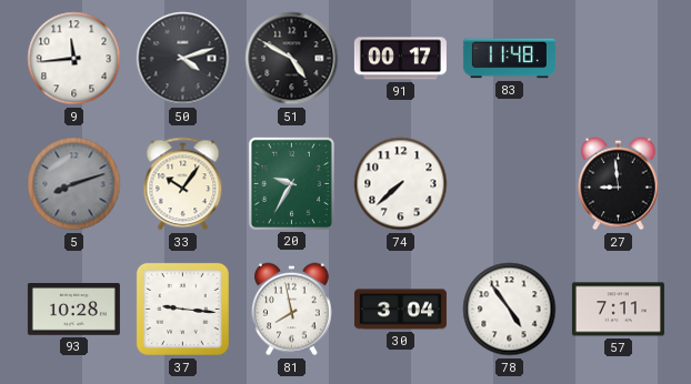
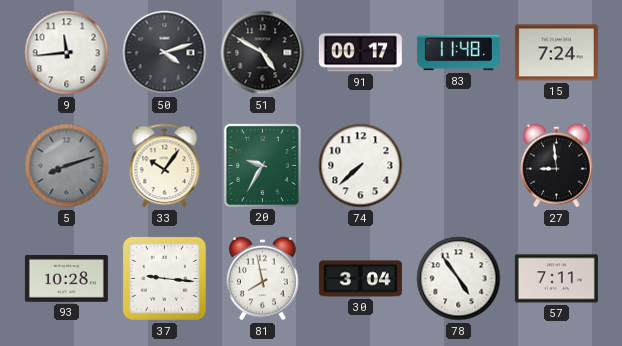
15: none -> 7:24
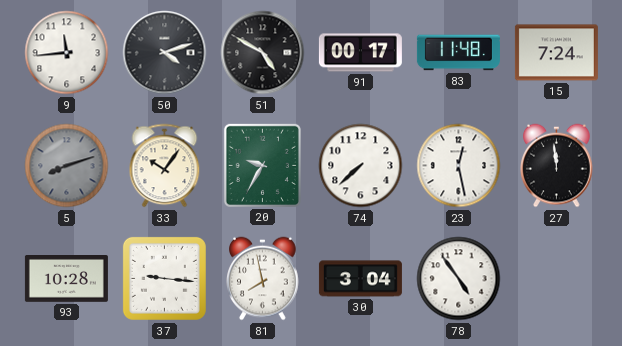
23: none -> 12:28
27: 8:59 -> 11:59
57: 7:11 -> none
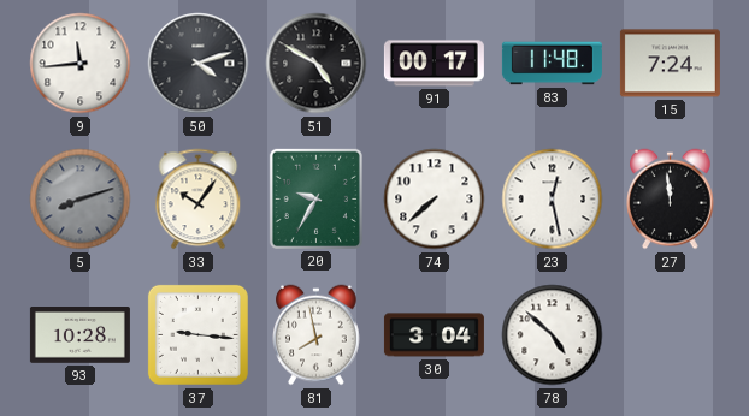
78: 4:54 -> 4:52
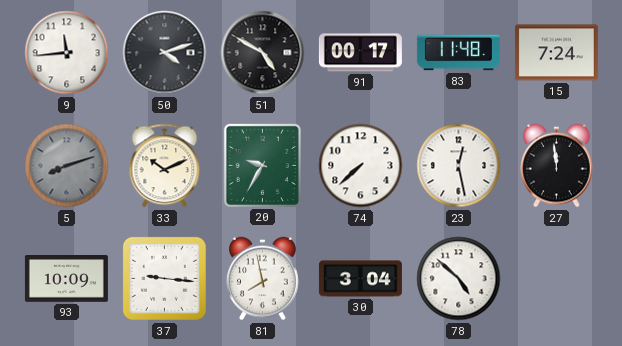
33: 10:06 -> 10:11
93: 10:28 -> 10:09
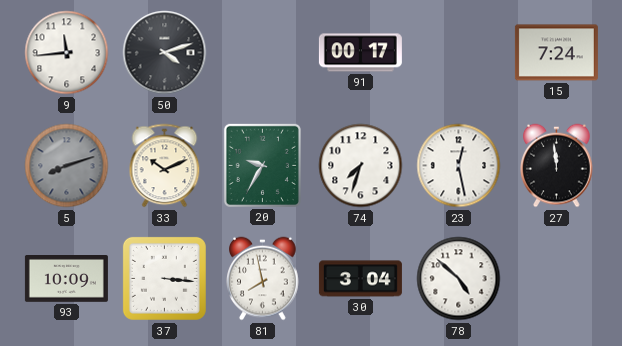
51: 4:50 -> none
83: 11:48 -> none
74: 7:38 -> 7:33
37: 9:16 -> 3:16
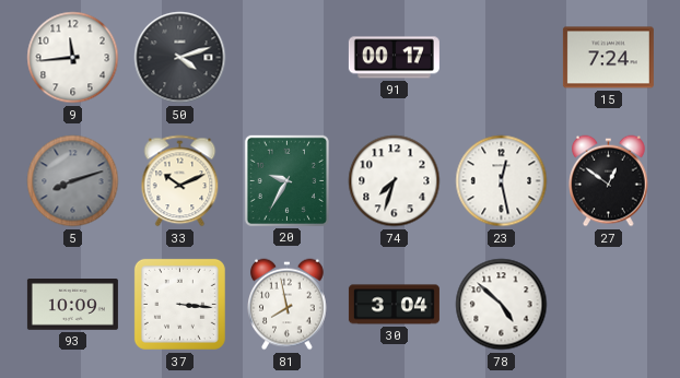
27: 11:59 -> 12:51
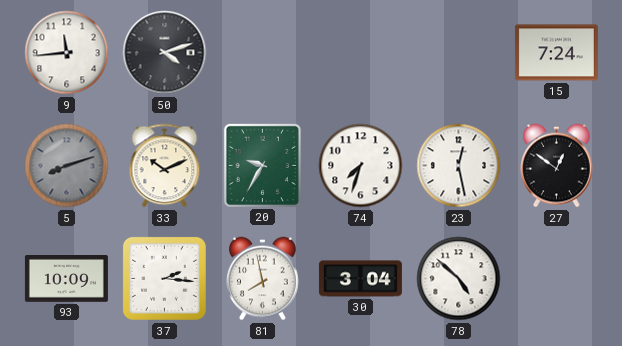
91: 00:17 -> none
37: 3:16 -> 2:16
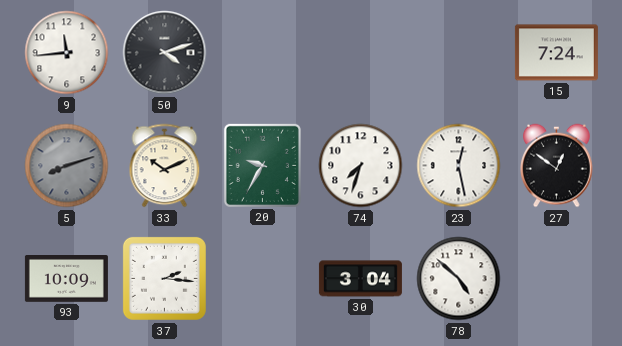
81: 7:58 -> none
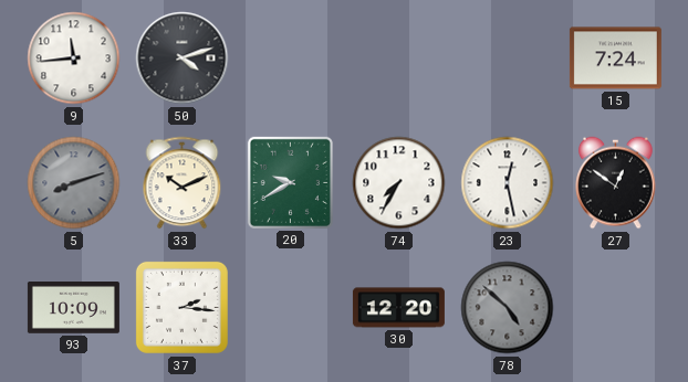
20: 9:35 -> 9:40
74: 7:33 -> 7:35
30: 3:04 -> 12:20
78 dial: white -> grey
